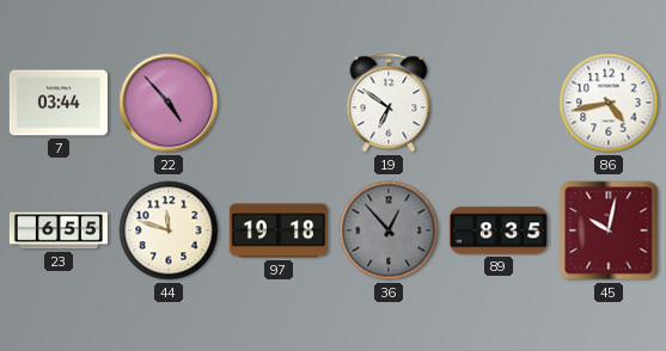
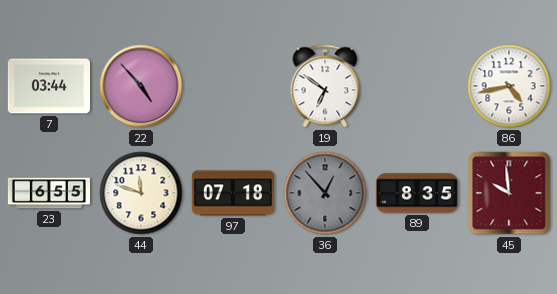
97: 19:18 -> 07:18
45: 10:02 -> 9:59
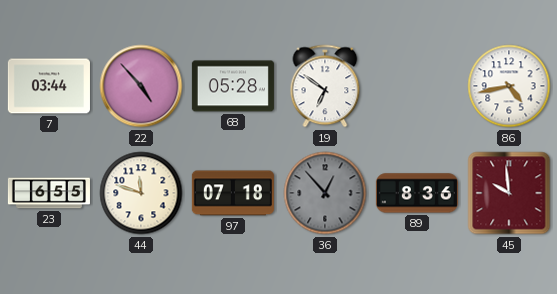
68: none -> 05:28
89: 8:35 -> 8:36
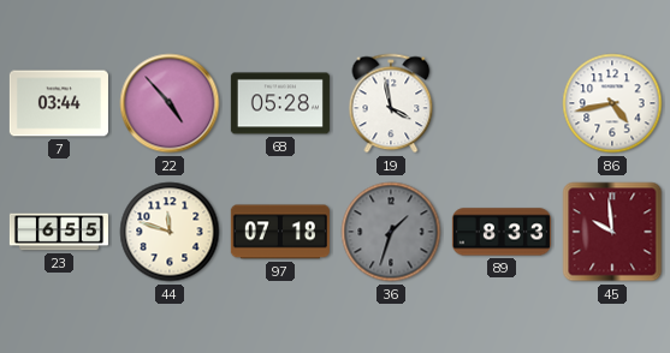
19: 6:51 -> 3:58
36: 12:53 -> 1:33
89: 8:36 -> 8:33
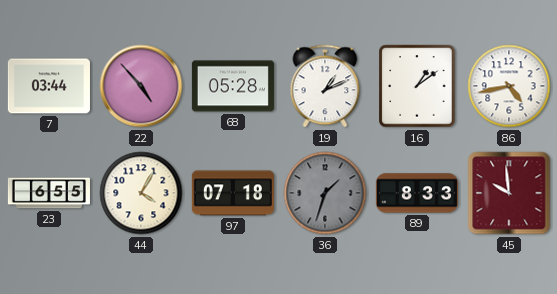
19: 3:58 -> 1:11
16: none -> 1:09
44: 11:48 -> 4:05
